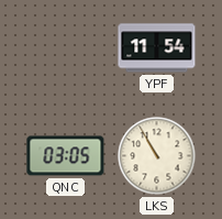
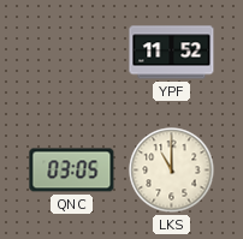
YPF: 11:54 -> 11:52
LKS: 10:55 -> 11:00
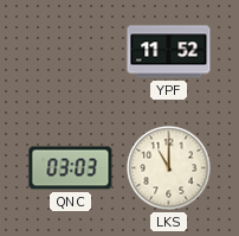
QNC: 03:05 -> 03:03
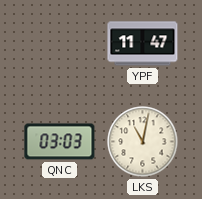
YPF: 11:52 -> 11:47
LKS: 11:00 -> 11:02
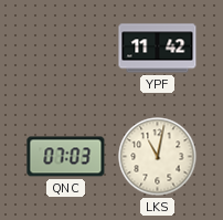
YPF: 11:47 -> 11:42
QNC: 03:03 -> 07:03
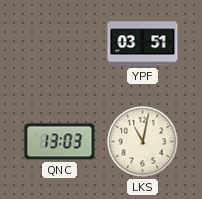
YPF: 11:42 -> 03:51
QNC: 07:03 -> 13:03
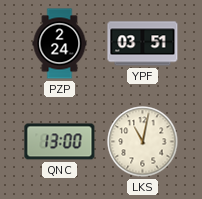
PZP: none -> 2:24
QNC: 13:03 -> 13:00
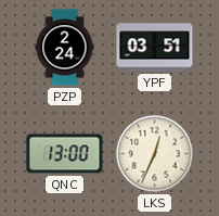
LKS: 11:02 -> 12:34
